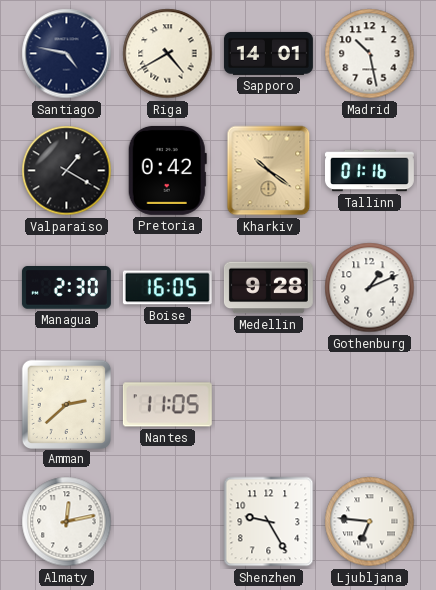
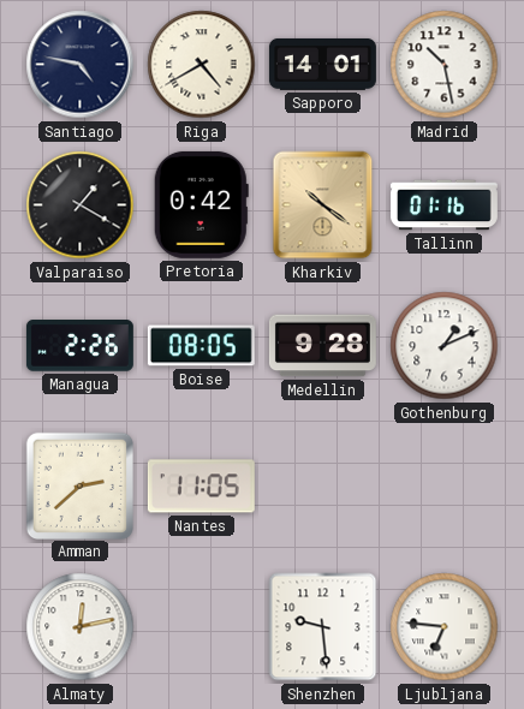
Managua: 2:30 -> 2:26
Boise: 16:05 -> 08:05
Shenzhen: 9:25 -> 9:29
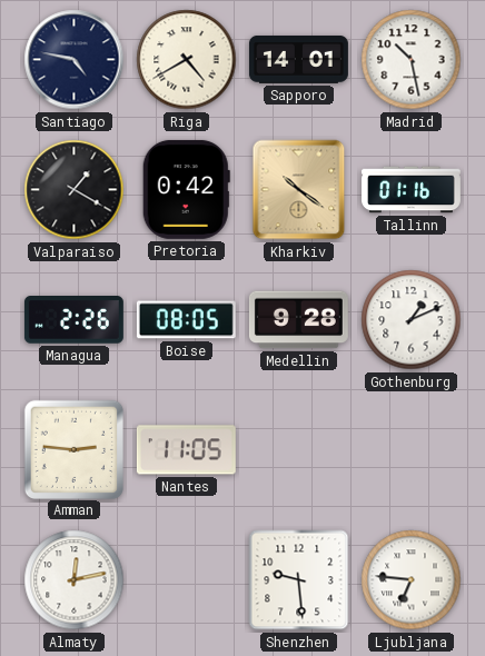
Amman: 2:38 -> 2:46
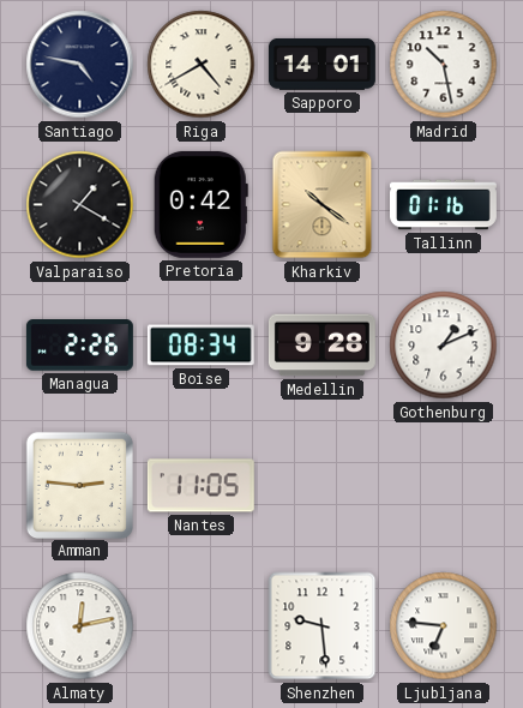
Boise: 08:05 -> 08:34
